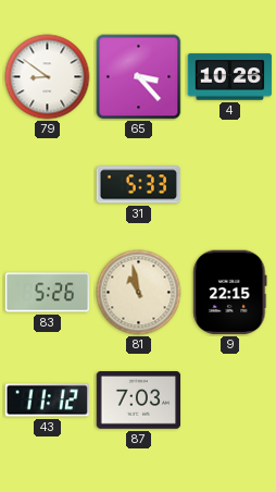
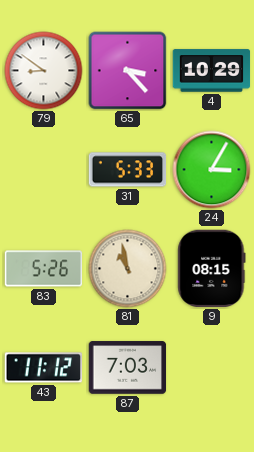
4: 10:26 -> 10:29
24: none -> 3:05
9: 22:15 -> 08:15
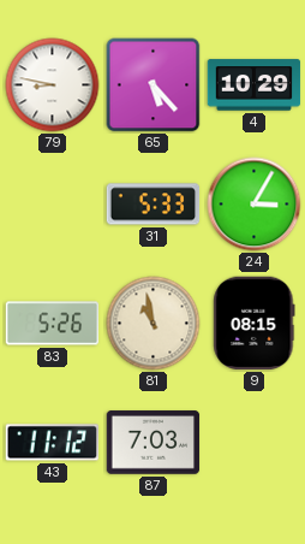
79: 8:51 -> 8:47
65: 3:23 -> 5:23
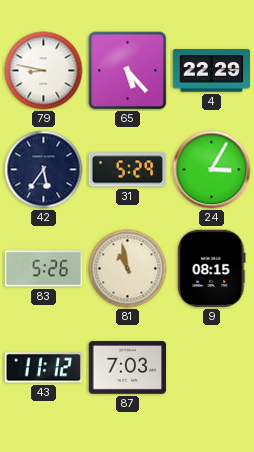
4: 10:29 -> 22:29
42: none -> 5:36
31: 5:33 -> 5:29
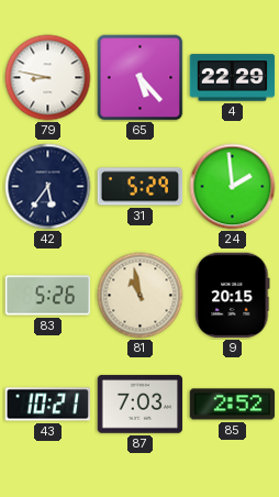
24: 3:05 -> 1:59
9: 08:15 -> 20:15
43: 11:12 -> 10:21
85: none -> 2:52
